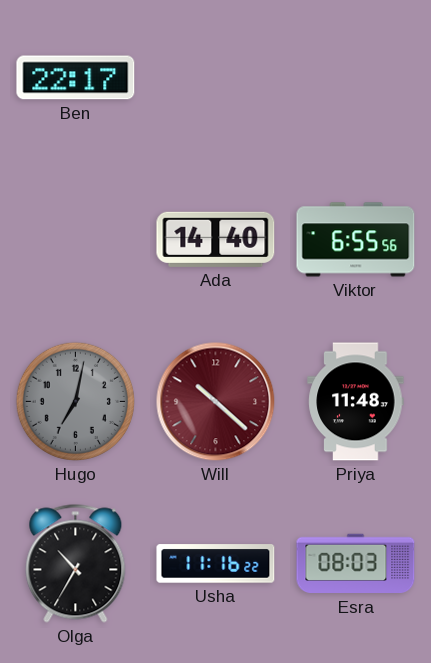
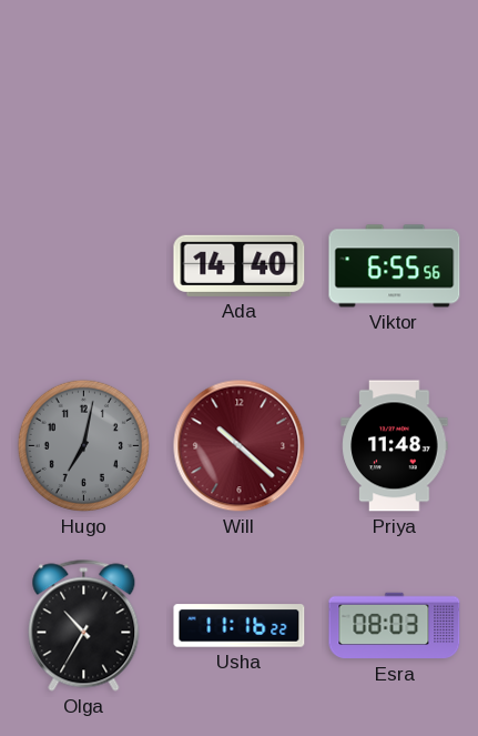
Ben: 22:17 -> none
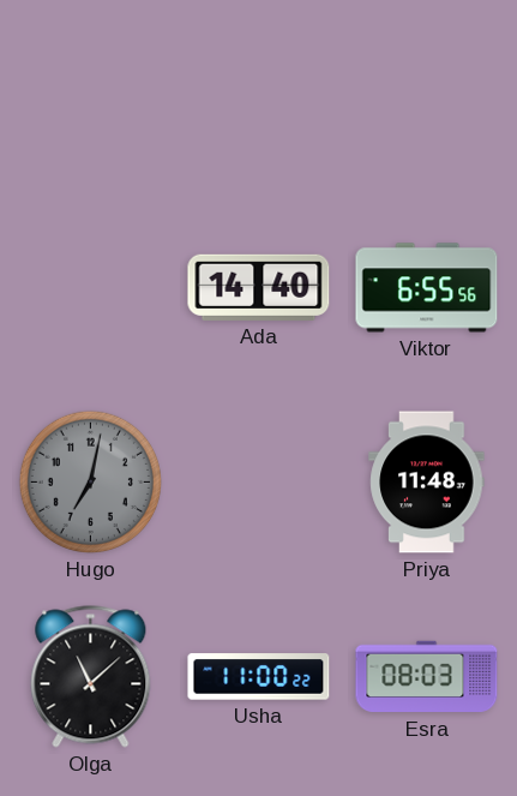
Will: 10:22 -> none
Olga: 10:35 -> 11:08
Usha: 11:16 -> 11:00
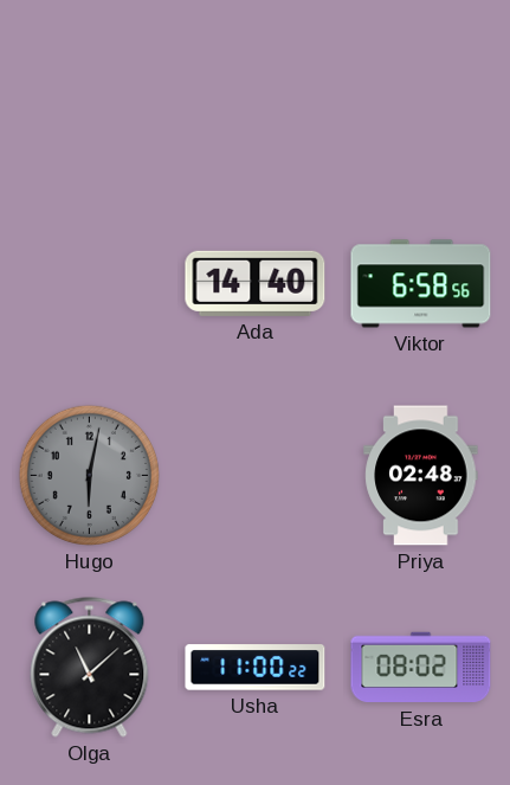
Viktor: 6:55 -> 6:58
Hugo: 7:02 -> 6:02
Priya: 11:48 -> 02:48
Esra: 08:03 -> 08:02
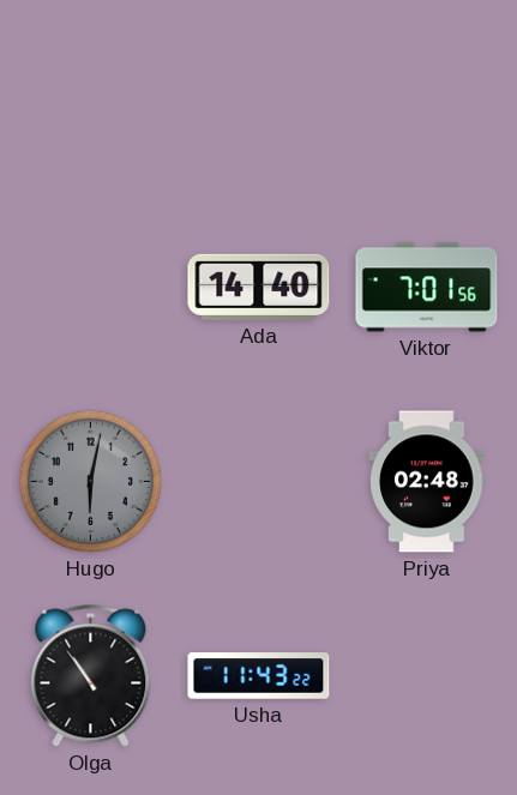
Viktor: 6:58 -> 7:01
Olga: 11:08 -> 10:54
Usha: 11:00 -> 11:43
Esra: 08:02 -> none
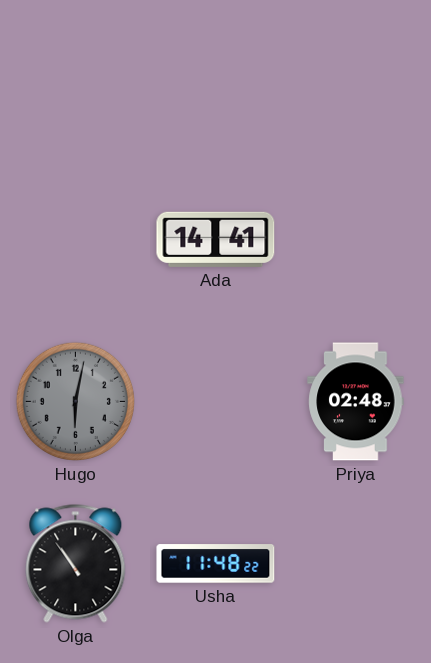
Ada: 14:40 -> 14:41
Viktor: 7:01 -> none
Usha: 11:43 -> 11:48
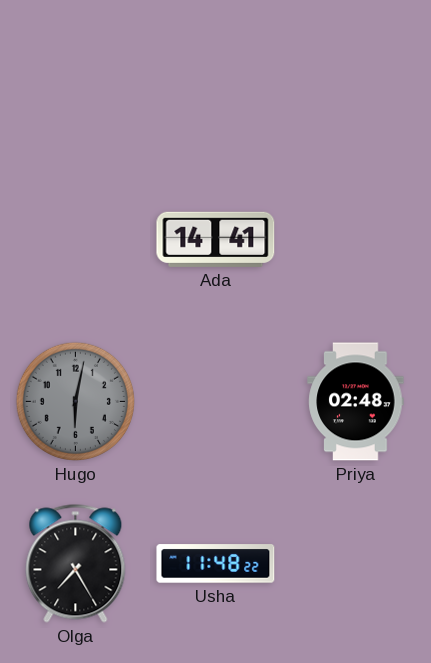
Olga: 10:54 -> 7:25
